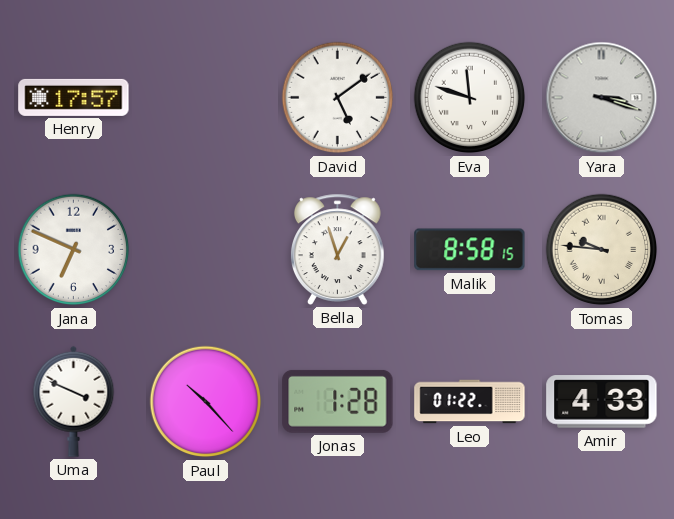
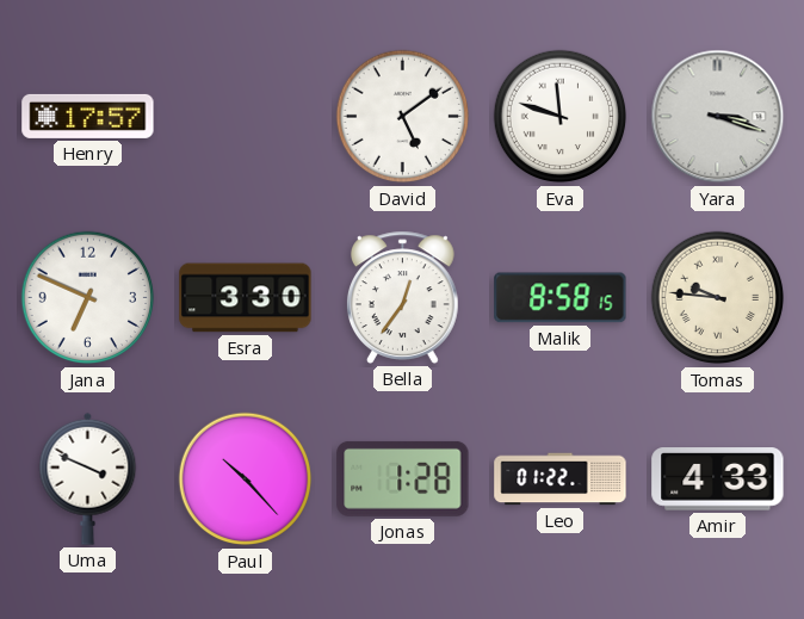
Esra: none -> 3:30
Bella: 12:57 -> 12:36
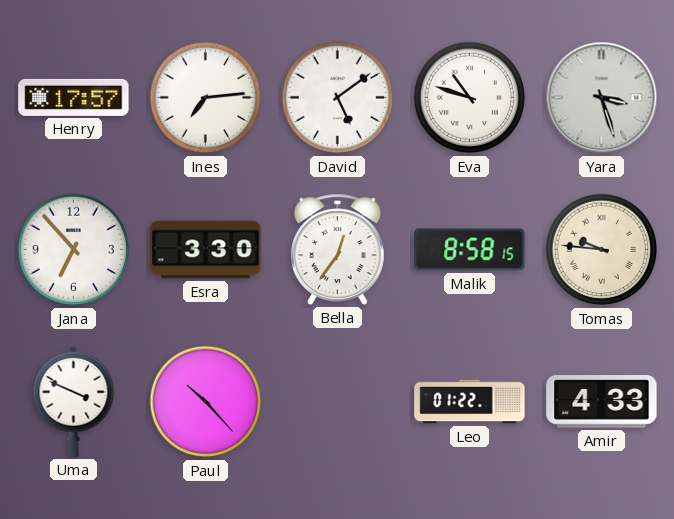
Ines: none -> 7:14
Eva: 11:48 -> 10:48
Yara: 3:18 -> 3:27
Jana: 6:49 -> 6:53
Jonas: 1:28 -> none
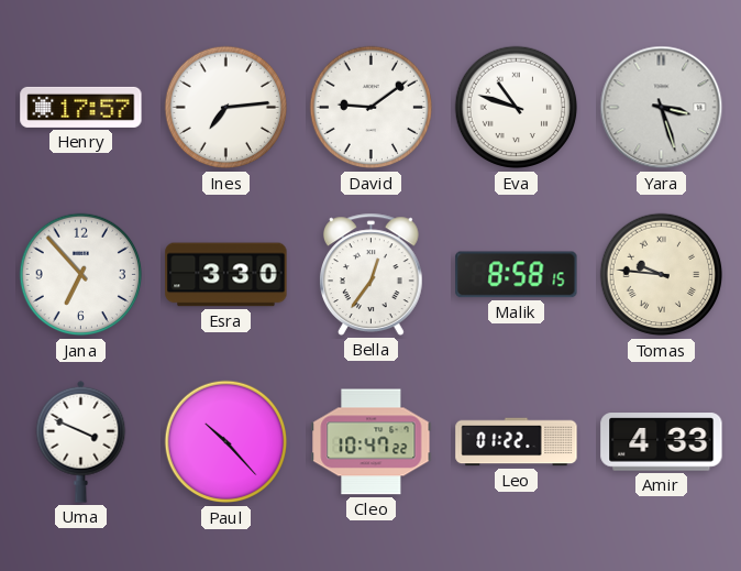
David: 5:09 -> 9:09
Cleo: none -> 10:47
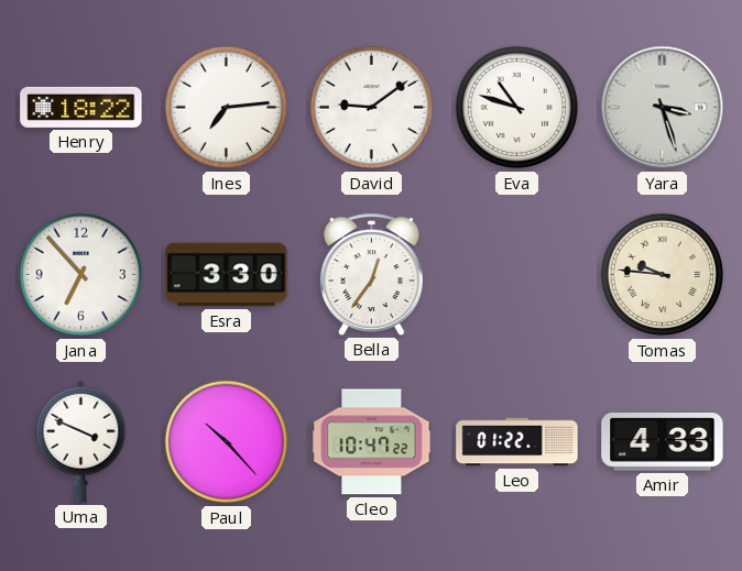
Henry: 17:57 -> 18:22
Malik: 8:58 -> none
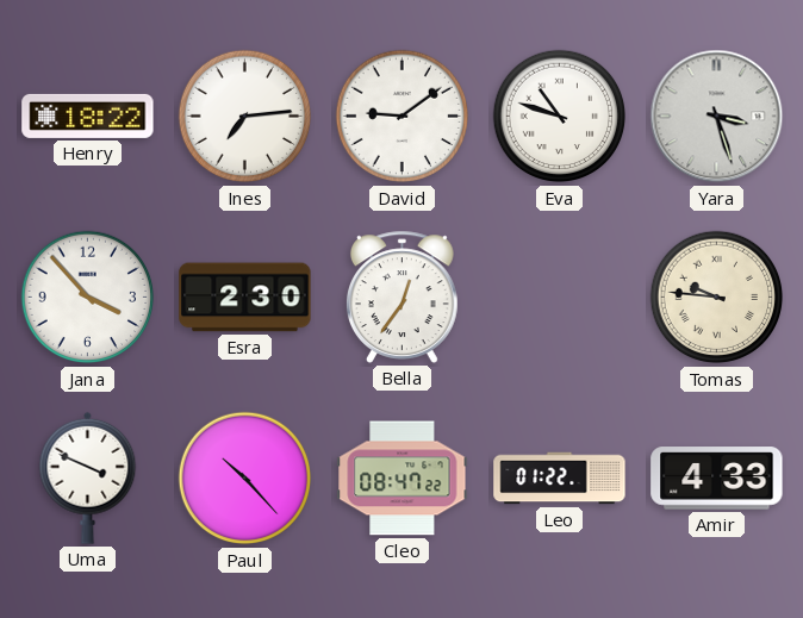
Jana: 6:53 -> 3:53
Esra: 3:30 -> 2:30
Cleo: 10:47 -> 08:47
